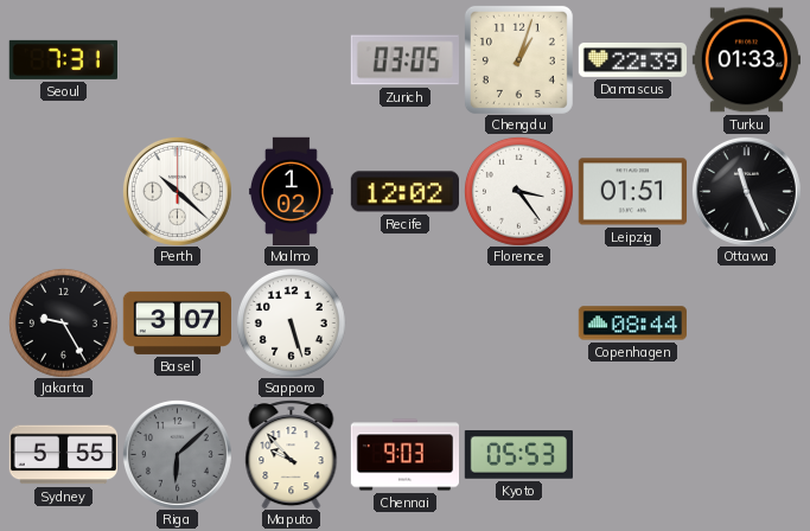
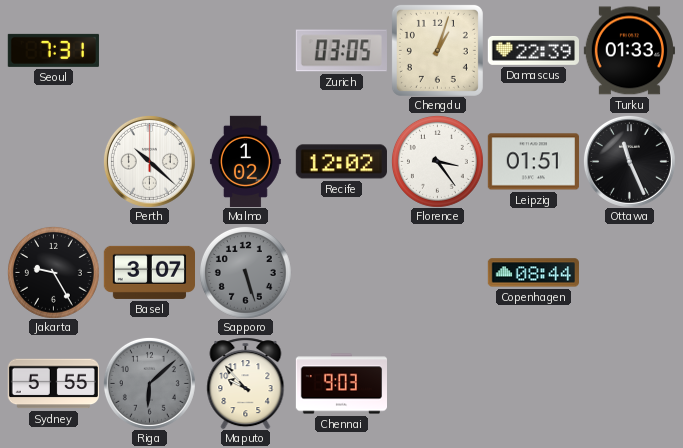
Sapporo dial: white -> grey
Kyoto: 05:53 -> none
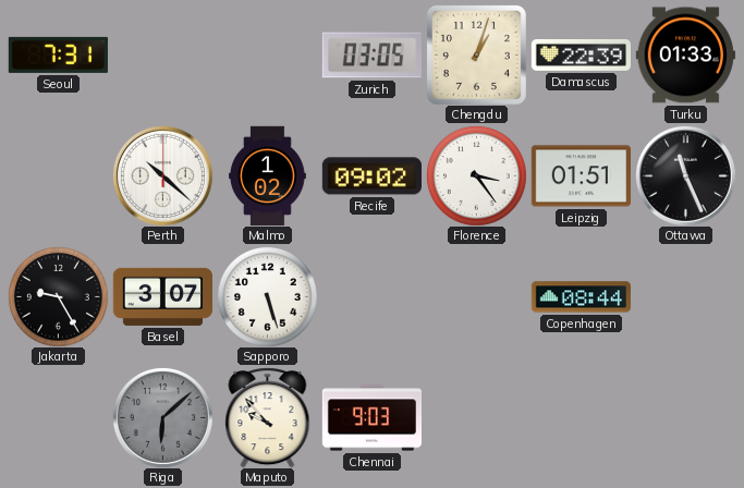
Recife: 12:02 -> 09:02
Sapporo dial: grey -> white
Sydney: 5:55 -> none
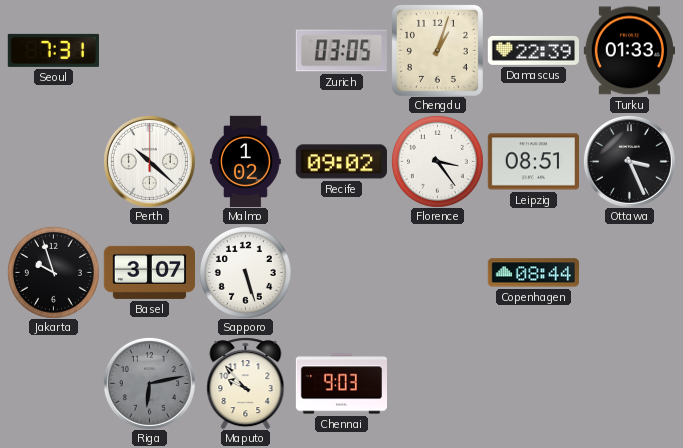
Leipzig: 01:51 -> 08:51
Ottawa: 11:26 -> 3:26
Jakarta: 9:25 -> 9:57
Riga: 6:08 -> 6:13
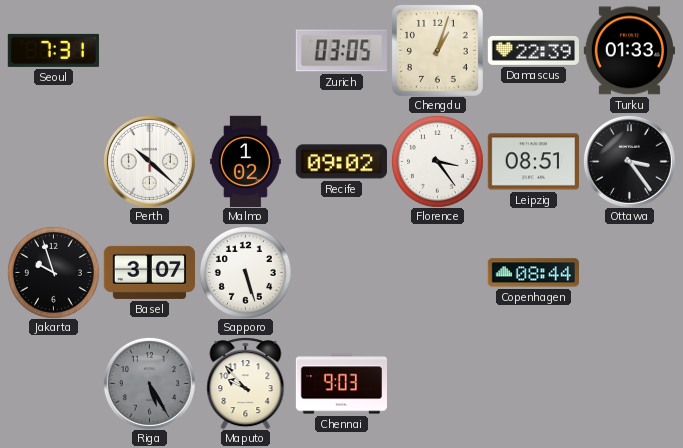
Ottawa: 3:26 -> 3:24
Riga: 6:13 -> 5:25
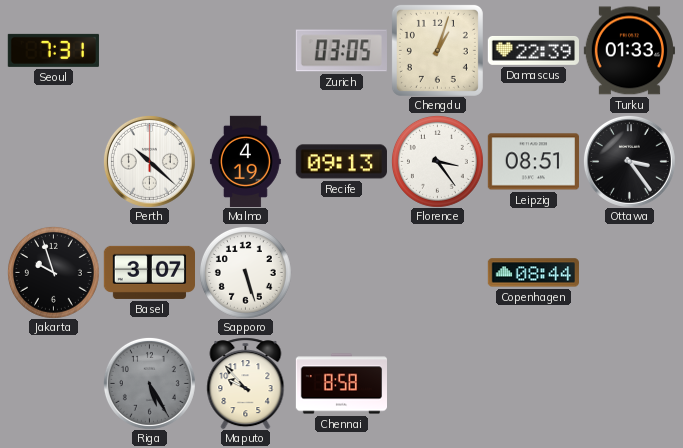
Malmo: 1:02 -> 4:19
Recife: 09:02 -> 09:13
Chennai: 9:03 -> 8:58
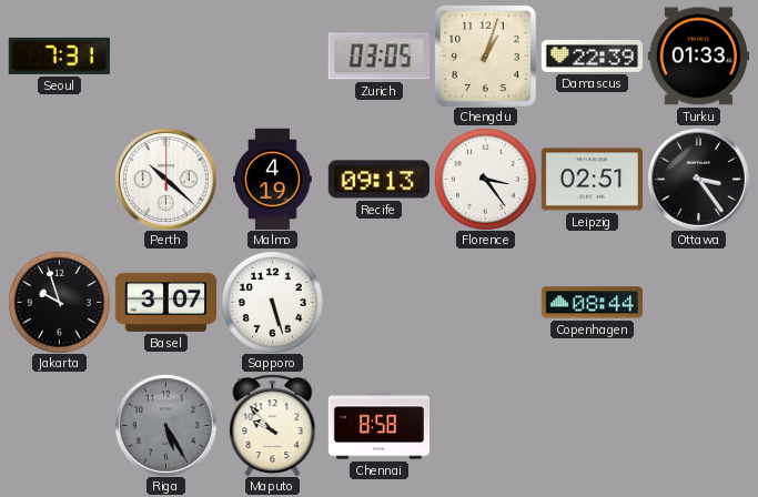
Leipzig: 08:51 -> 02:51
